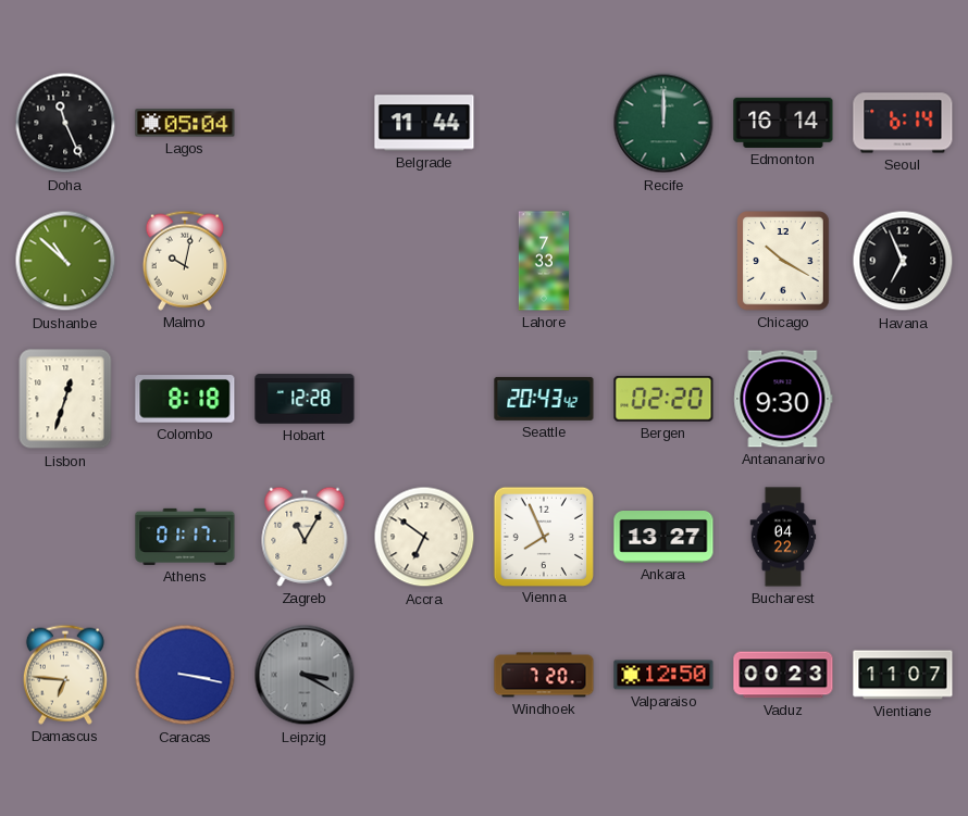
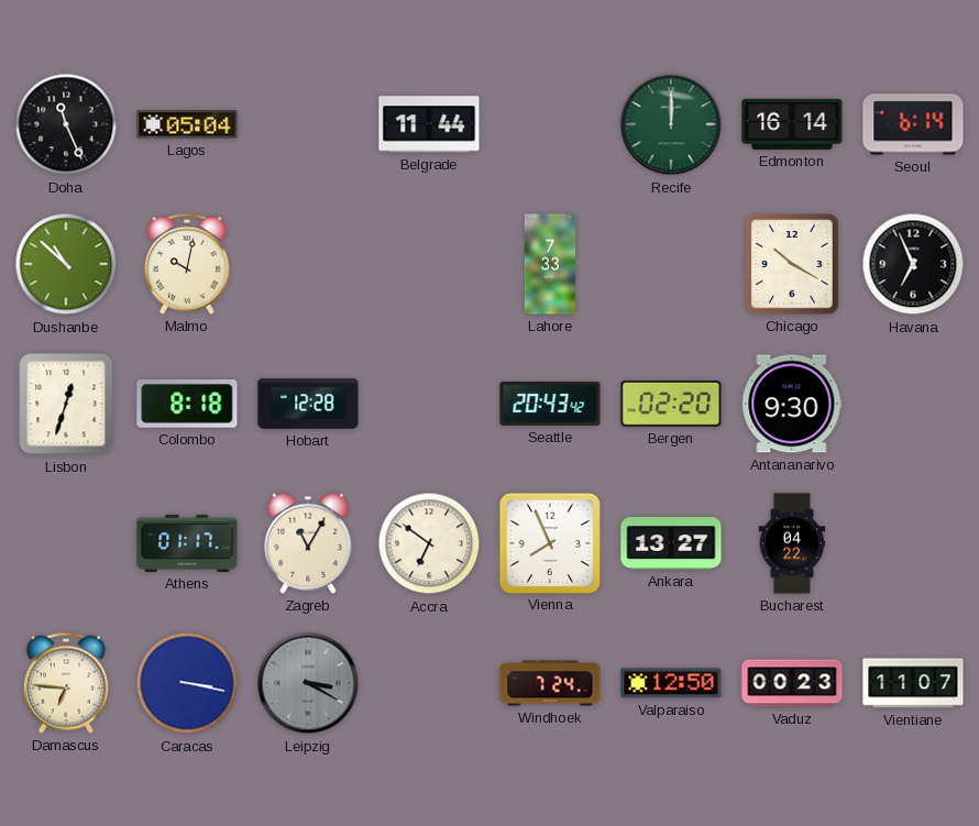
Windhoek: 7:20 -> 7:24
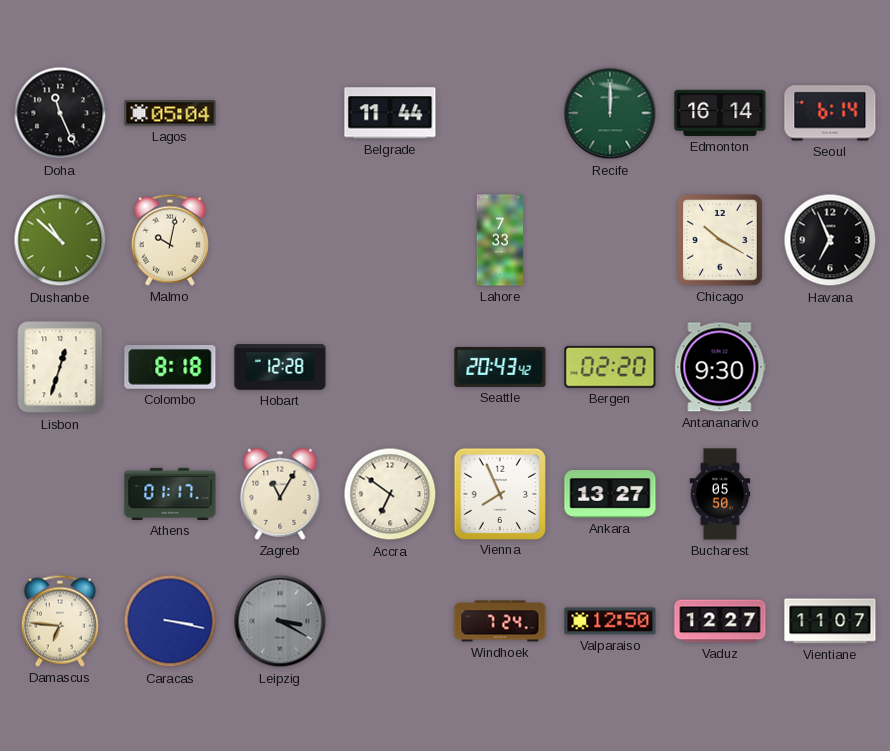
Bucharest: 04:22 -> 05:50
Vaduz: 00:23 -> 12:27
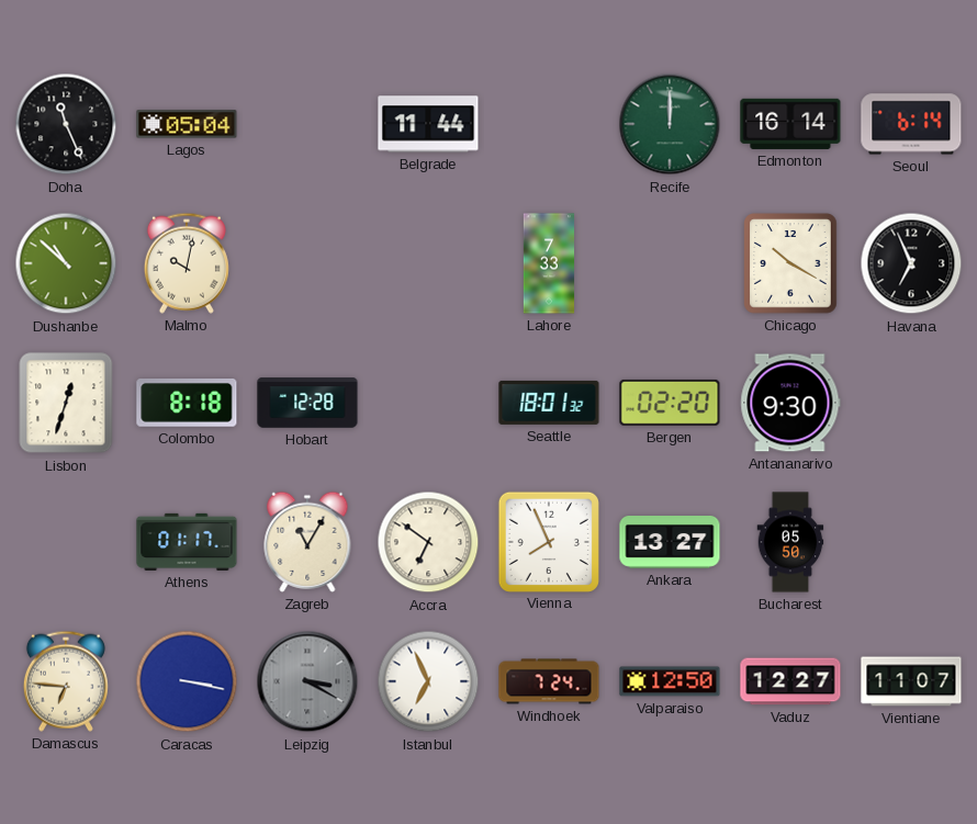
Seattle: 20:43 -> 18:01
Istanbul: none -> 6:56
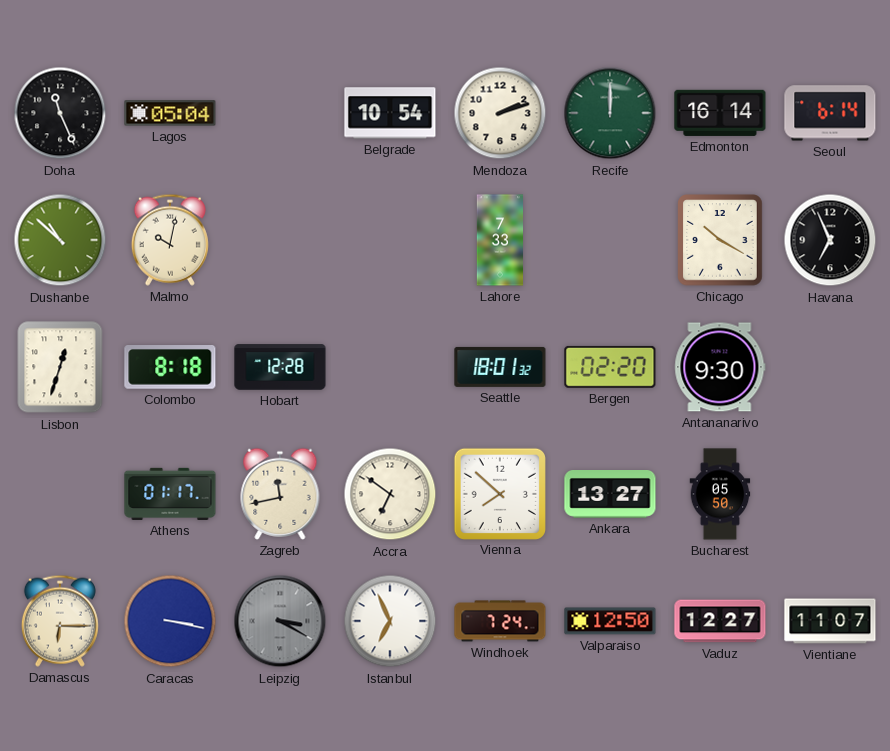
Belgrade: 11:44 -> 10:54
Mendoza: none -> 2:12
Zagreb: 11:05 -> 11:43
Vienna: 7:56 -> 7:52
Damascus: 6:46 -> 6:15
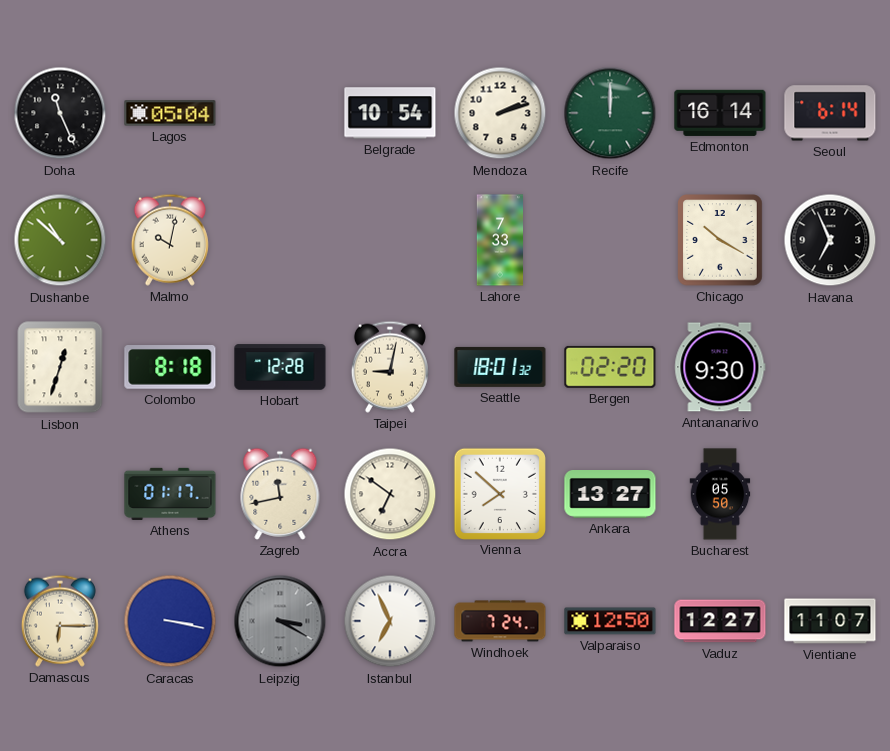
Taipei: none -> 9:02
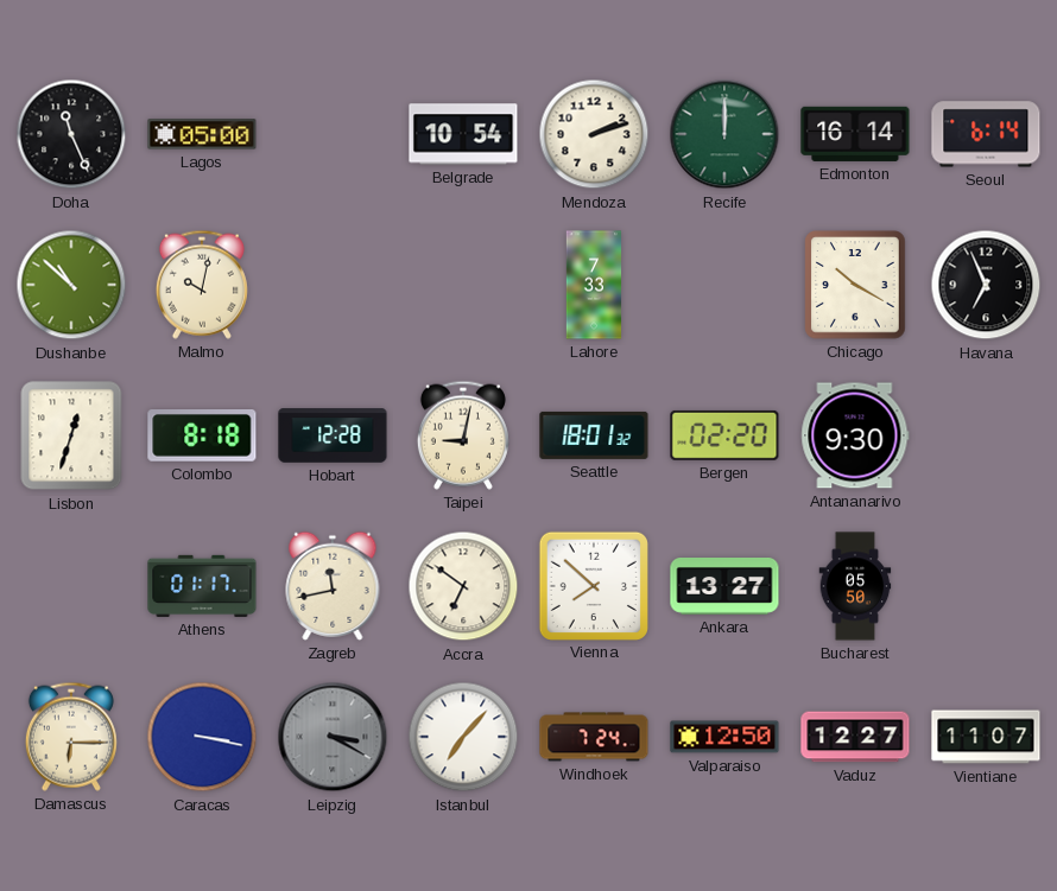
Lagos: 05:04 -> 05:00
Istanbul: 6:56 -> 7:07
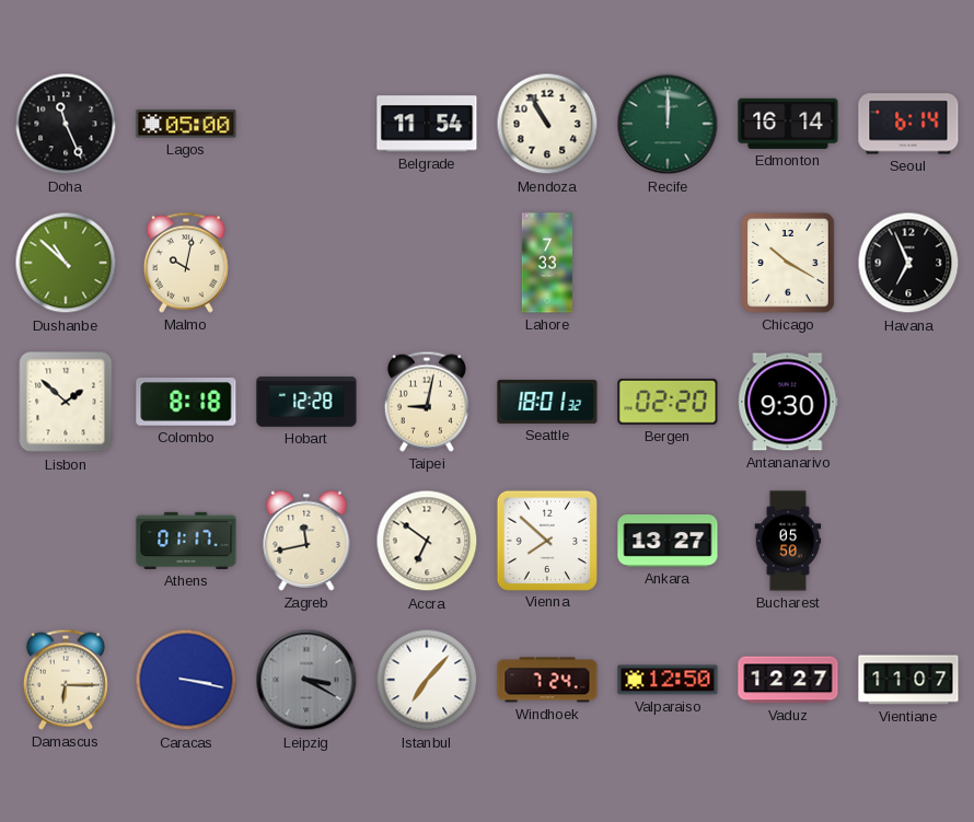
Belgrade: 10:54 -> 11:54
Mendoza: 2:12 -> 10:55
Lisbon: 12:33 -> 1:52
